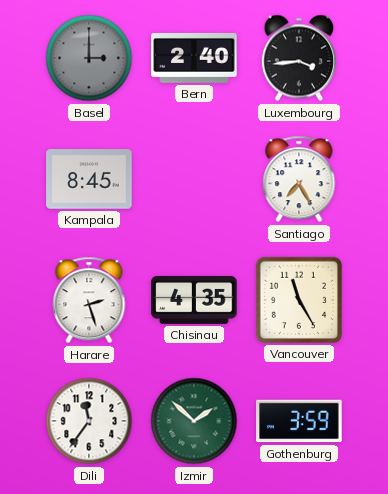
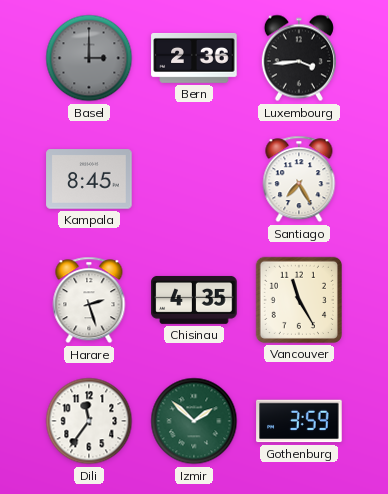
Bern: 2:40 -> 2:36
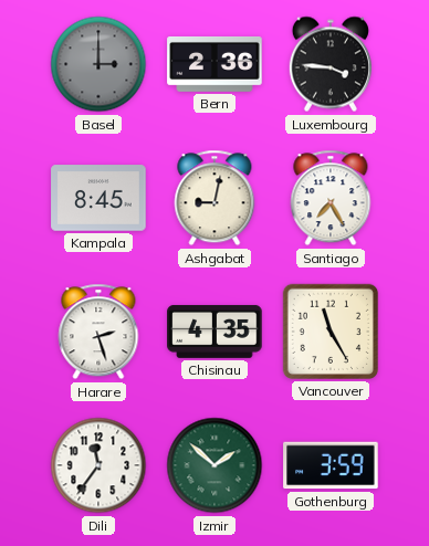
Luxembourg: 3:44 -> 3:46
Ashgabat: none -> 9:02
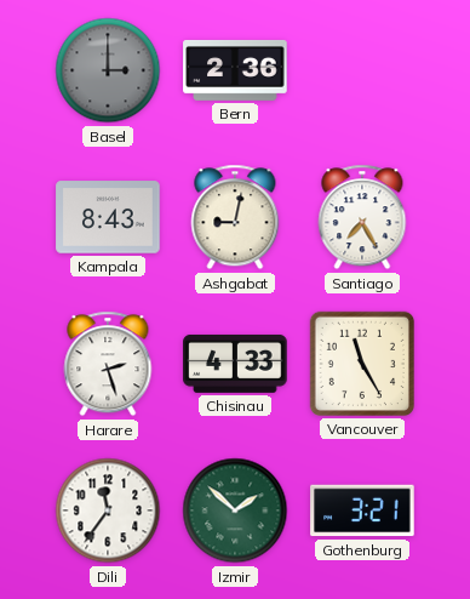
Luxembourg: 3:46 -> none
Kampala: 8:45 -> 8:43
Chisinau: 4:35 -> 4:33
Gothenburg: 3:59 -> 3:21
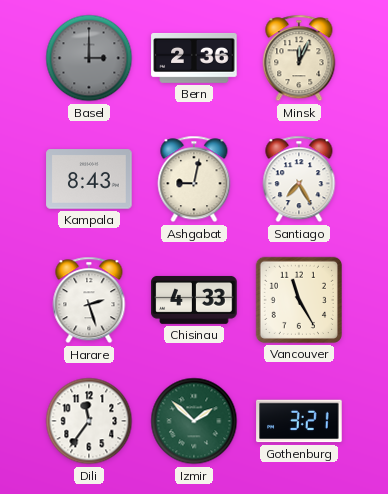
Minsk: none -> 12:04
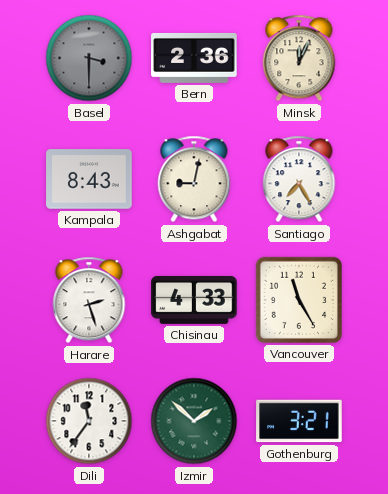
Basel: 3:00 -> 3:30
